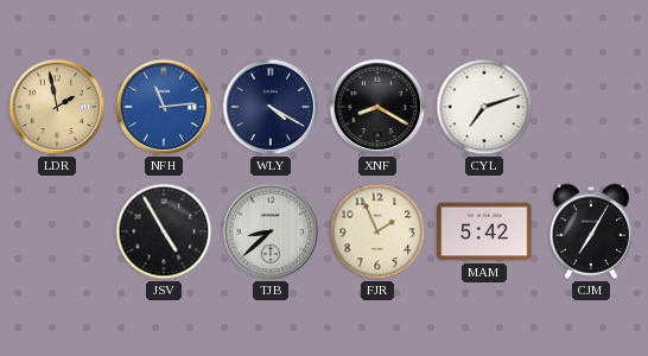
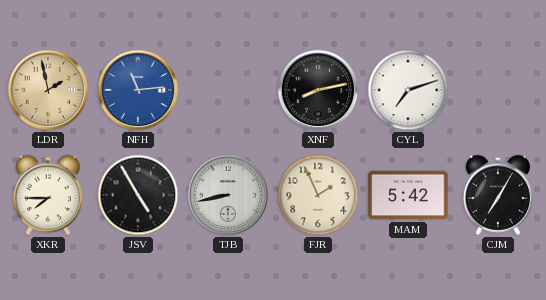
WLY: 4:20 -> none
XNF: 8:20 -> 8:13
XKR: none -> 7:45
TJB: 8:38 -> 8:43
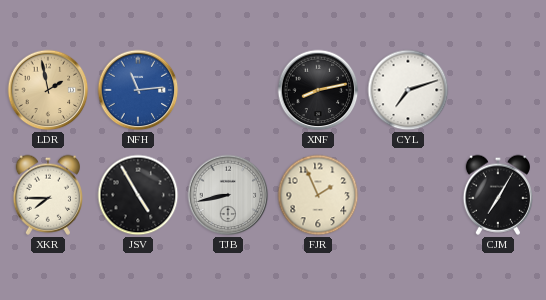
MAM: 5:42 -> none
